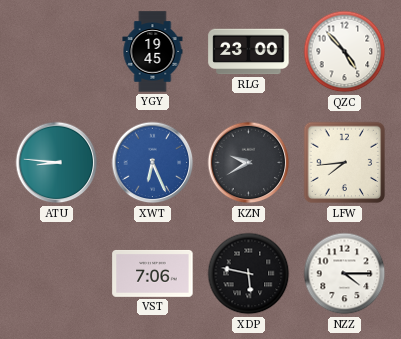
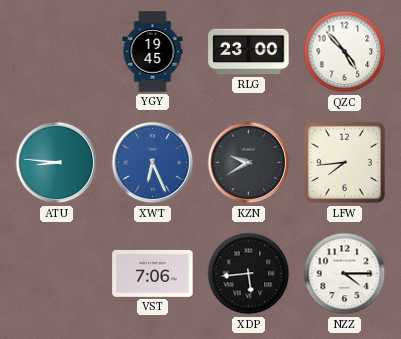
XDP: 5:47 -> 5:44
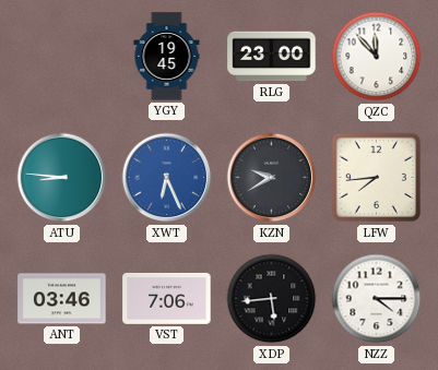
QZC: 4:53 -> 11:53
ANT: none -> 03:46
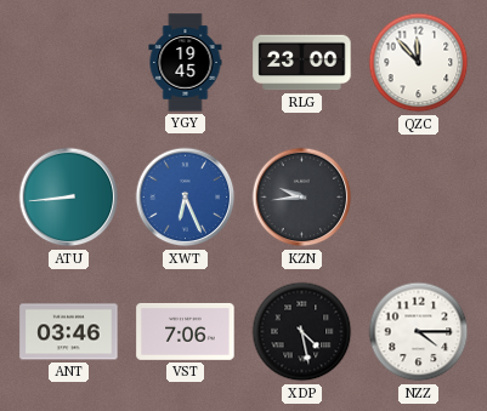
ATU: 8:46 -> 8:44
KZN: 9:40 -> 9:44
LFW: 7:44 -> none
XDP: 5:44 -> 4:28
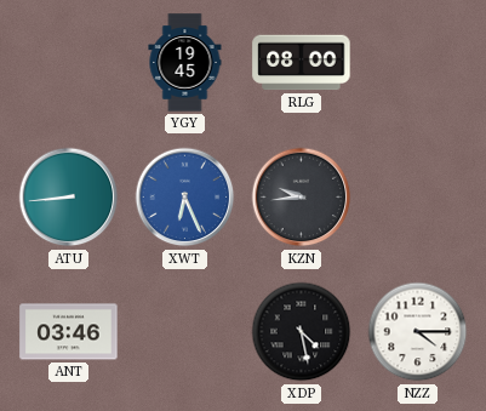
RLG: 23:00 -> 08:00
QZC: 11:53 -> none
VST: 7:06 -> none
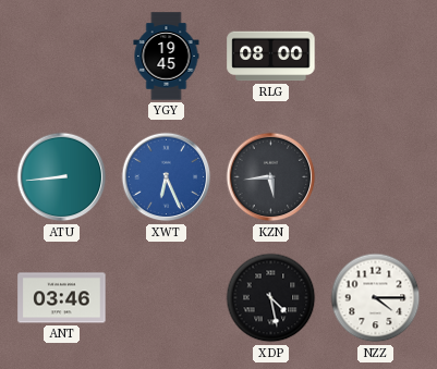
KZN: 9:44 -> 5:44
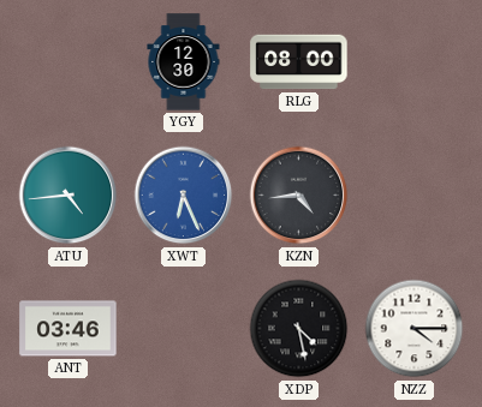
YGY: 19:45 -> 12:30
ATU: 8:44 -> 4:44
KZN: 5:44 -> 4:44
